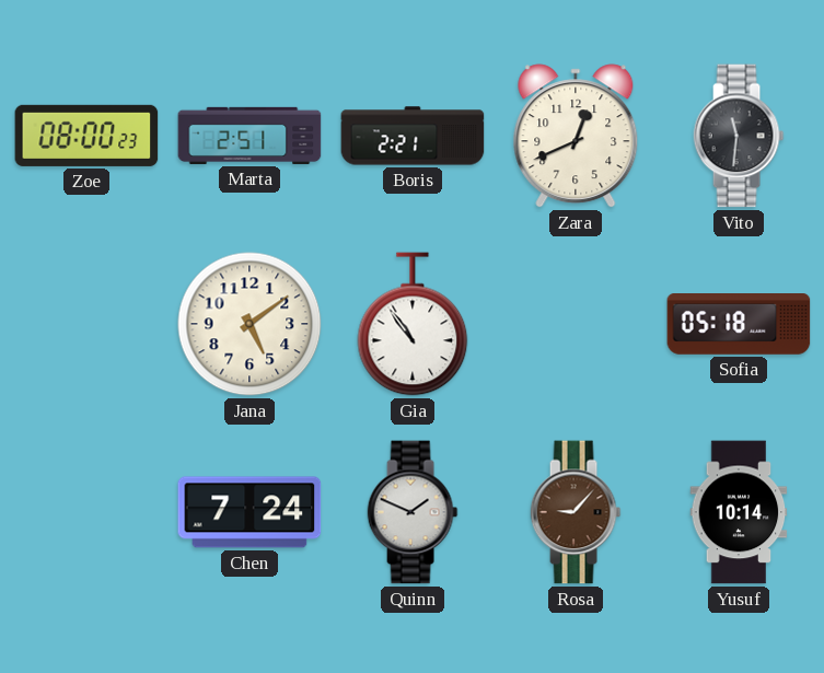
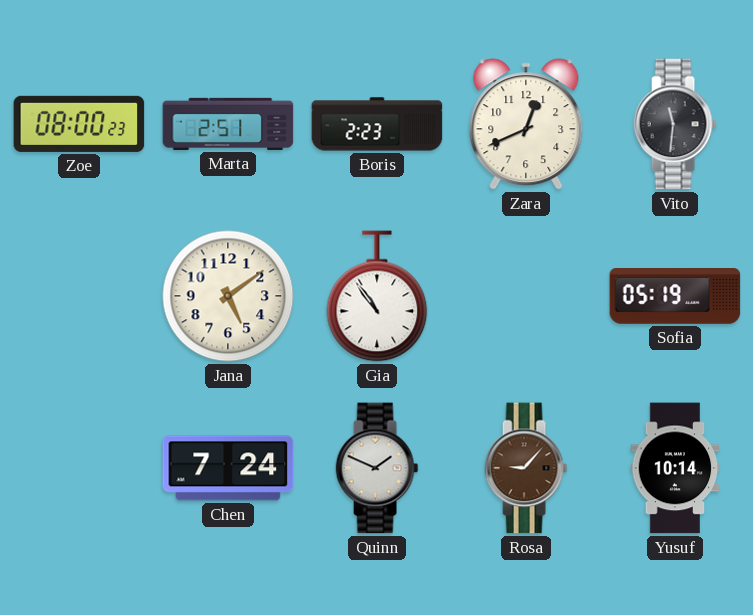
Boris: 2:21 -> 2:23
Sofia: 05:18 -> 05:19
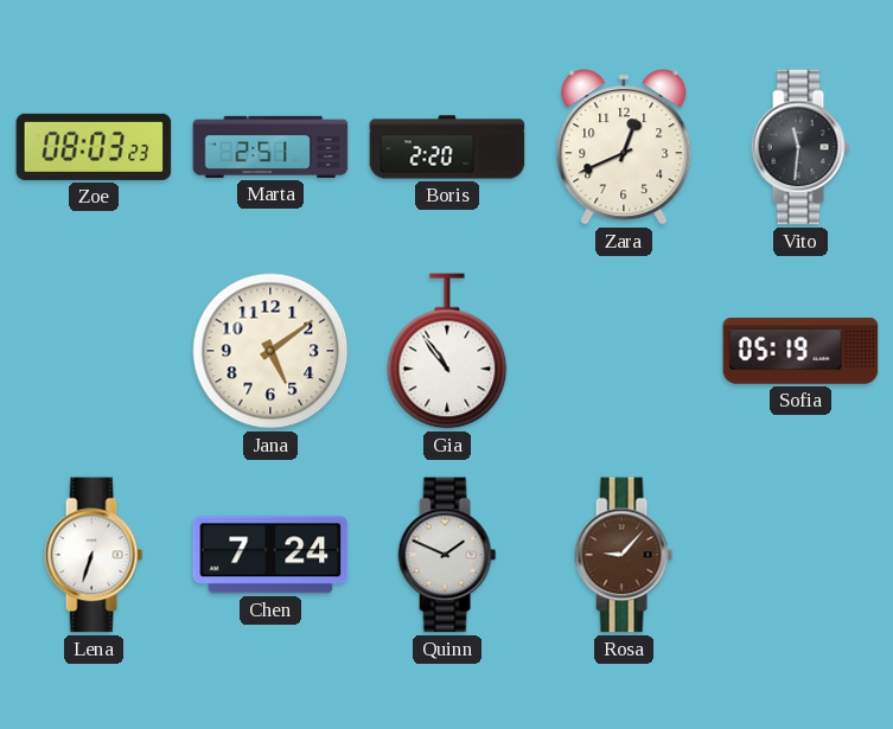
Zoe: 08:00 -> 08:03
Boris: 2:23 -> 2:20
Lena: none -> 6:33
Yusuf: 10:14 -> none
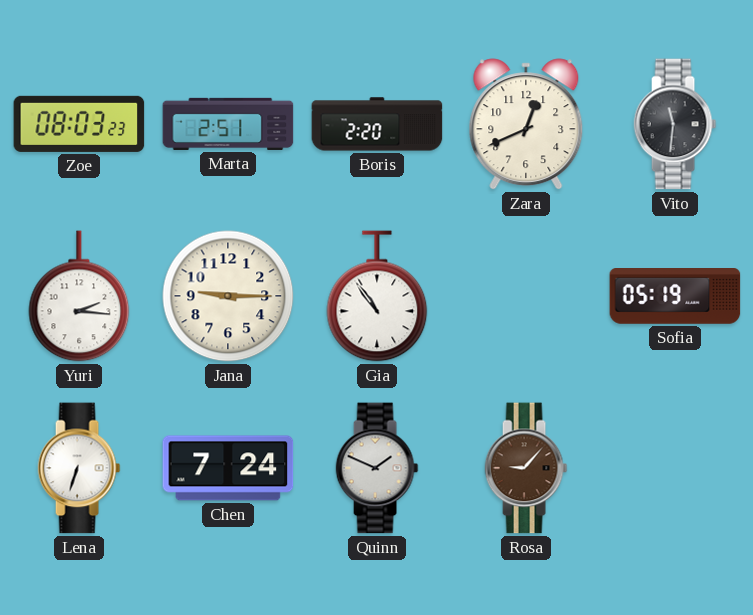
Yuri: none -> 2:16
Jana: 5:09 -> 9:15
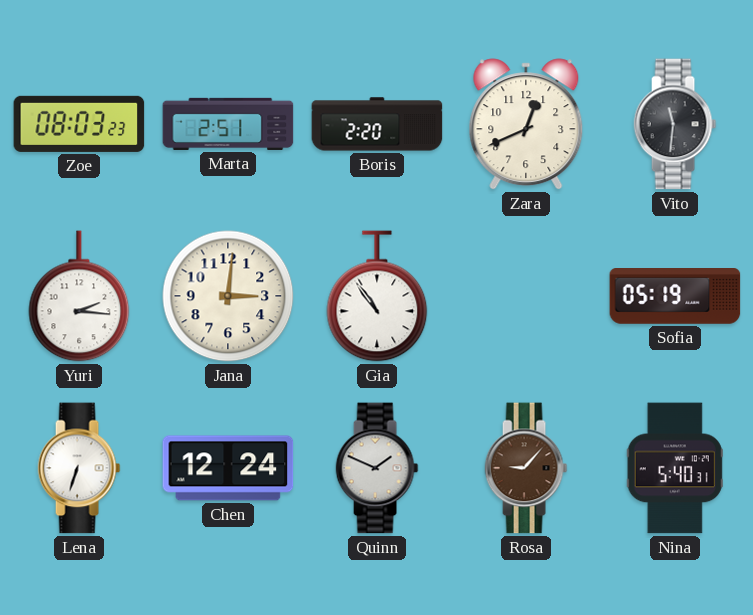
Jana: 9:15 -> 3:01
Chen: 7:24 -> 12:24
Nina: none -> 5:40
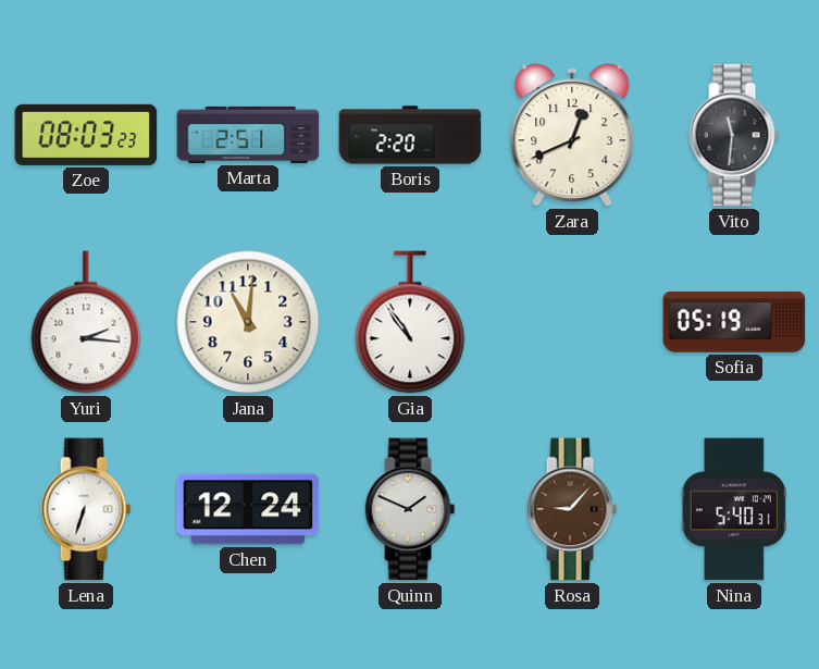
Jana: 3:01 -> 11:01
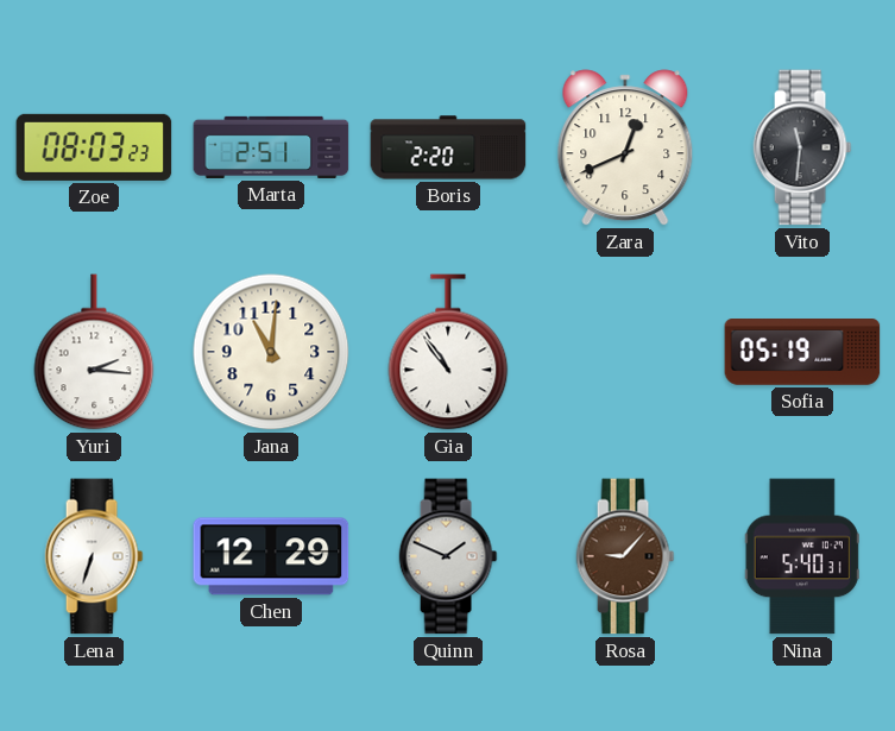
Chen: 12:24 -> 12:29
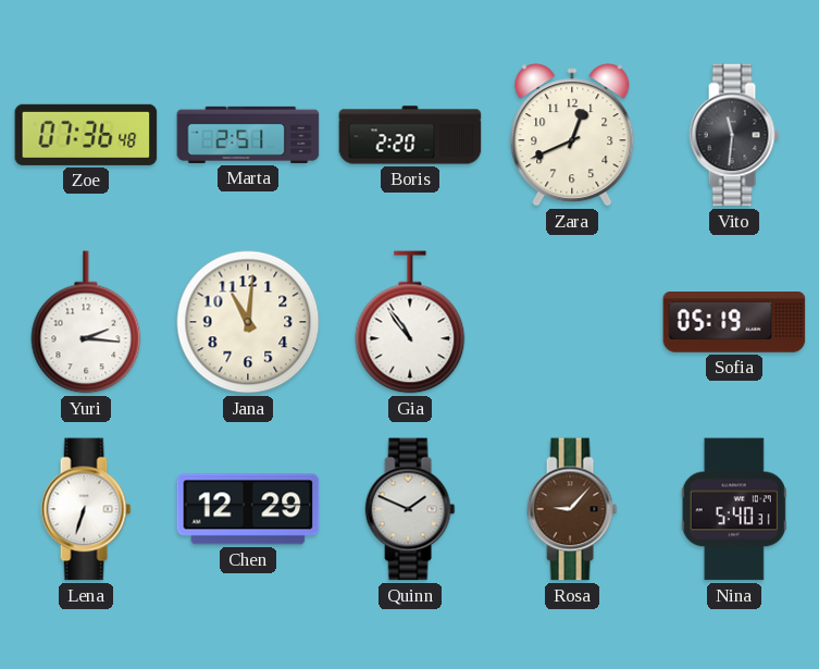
Zoe: 08:03 -> 07:36
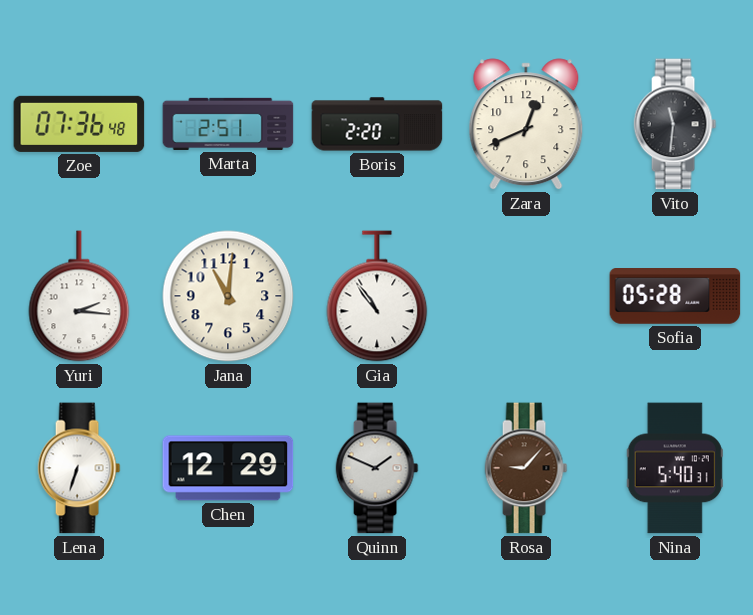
Sofia: 05:19 -> 05:28
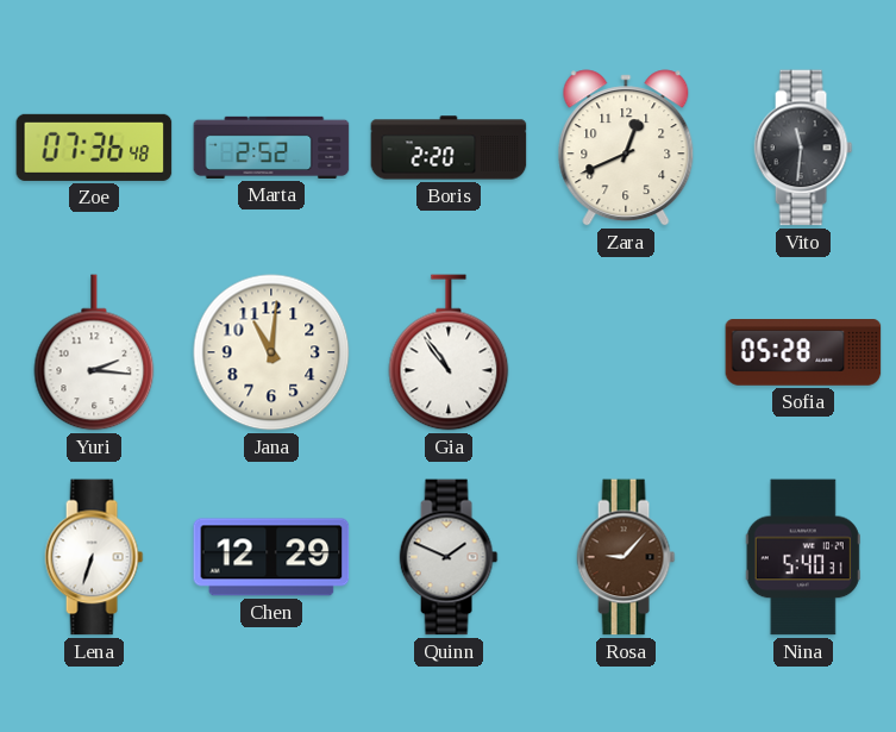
Marta: 2:51 -> 2:52
